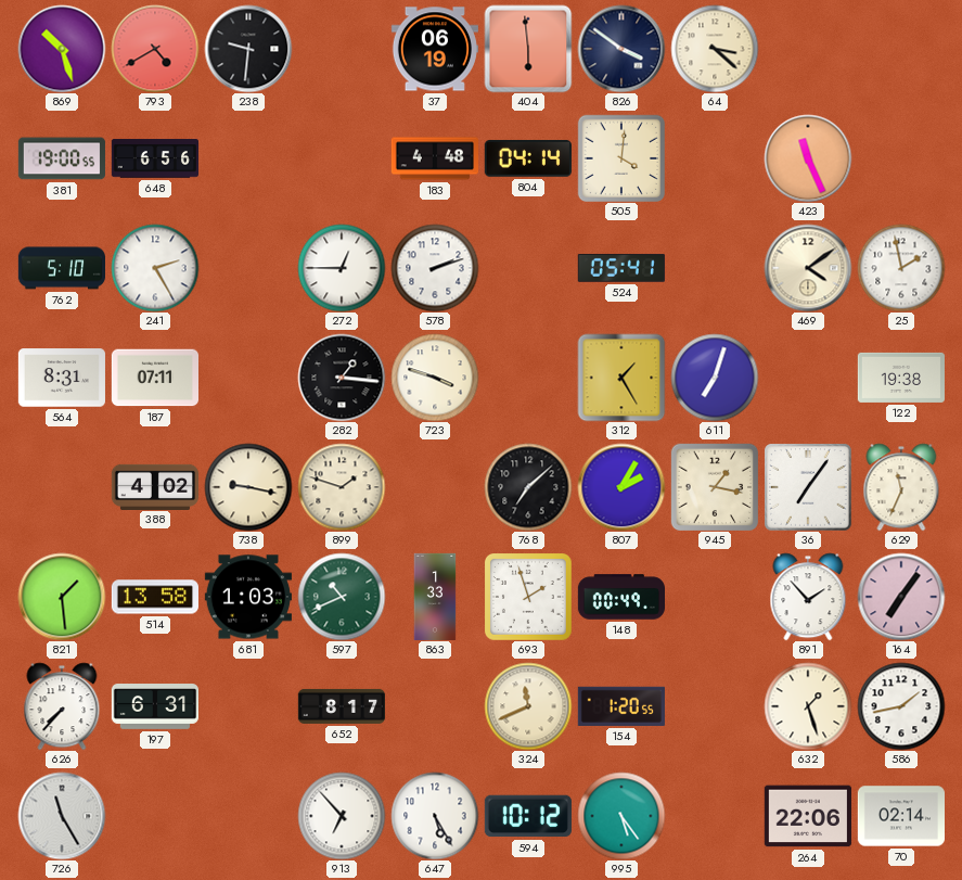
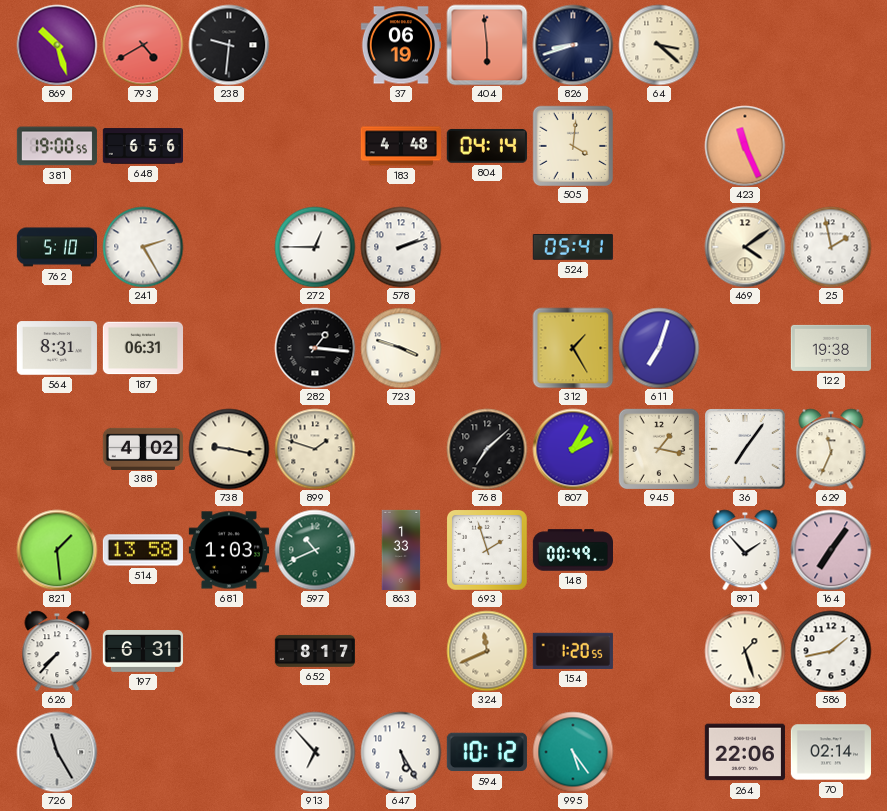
826: 3:51 -> 8:42
187: 07:11 -> 06:31
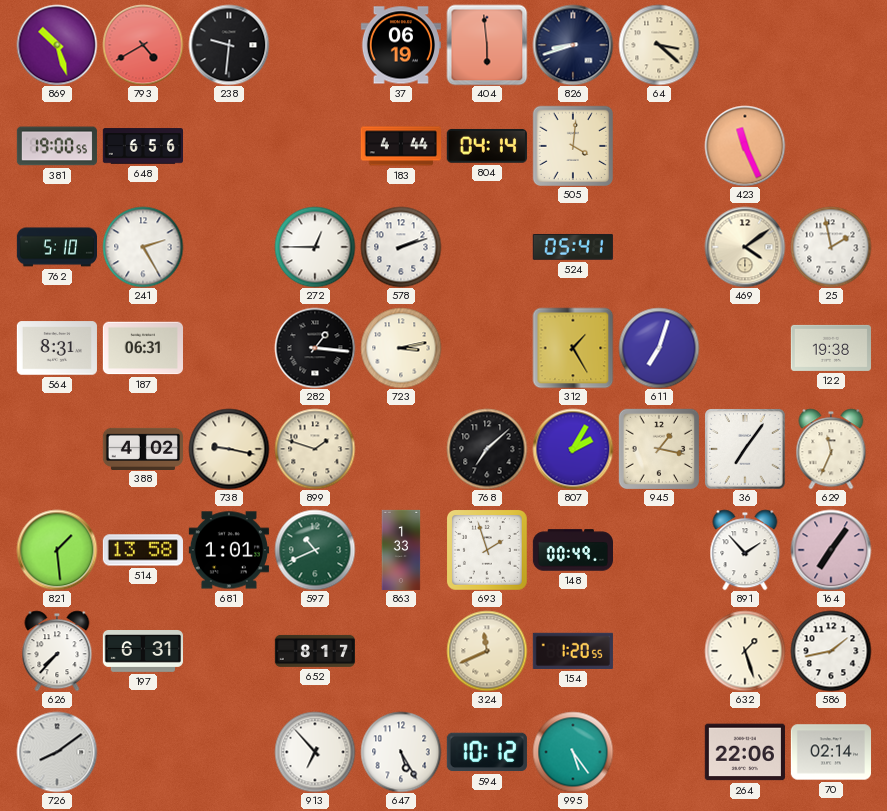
183: 4:48 -> 4:44
723: 3:48 -> 3:13
681: 1:03 -> 1:01
726: 11:25 -> 8:09
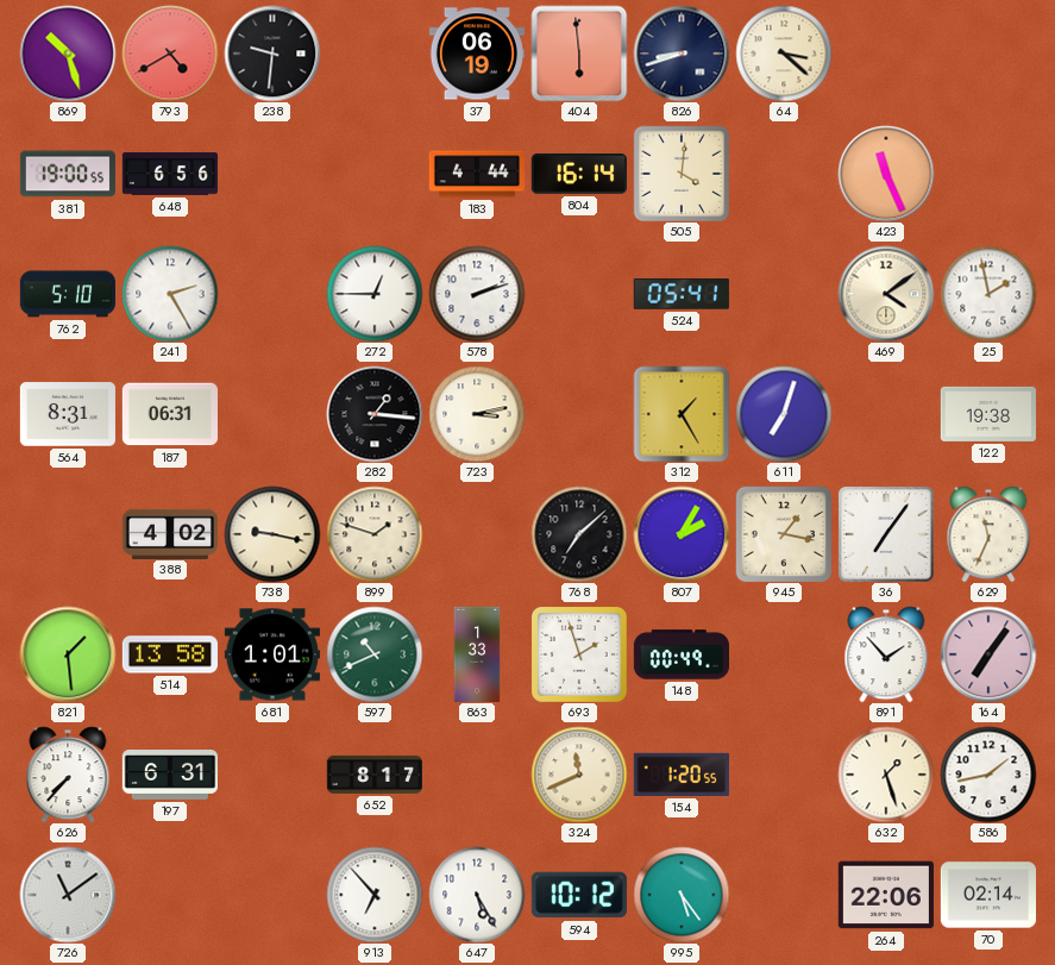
804: 04:14 -> 16:14
726: 8:09 -> 11:09
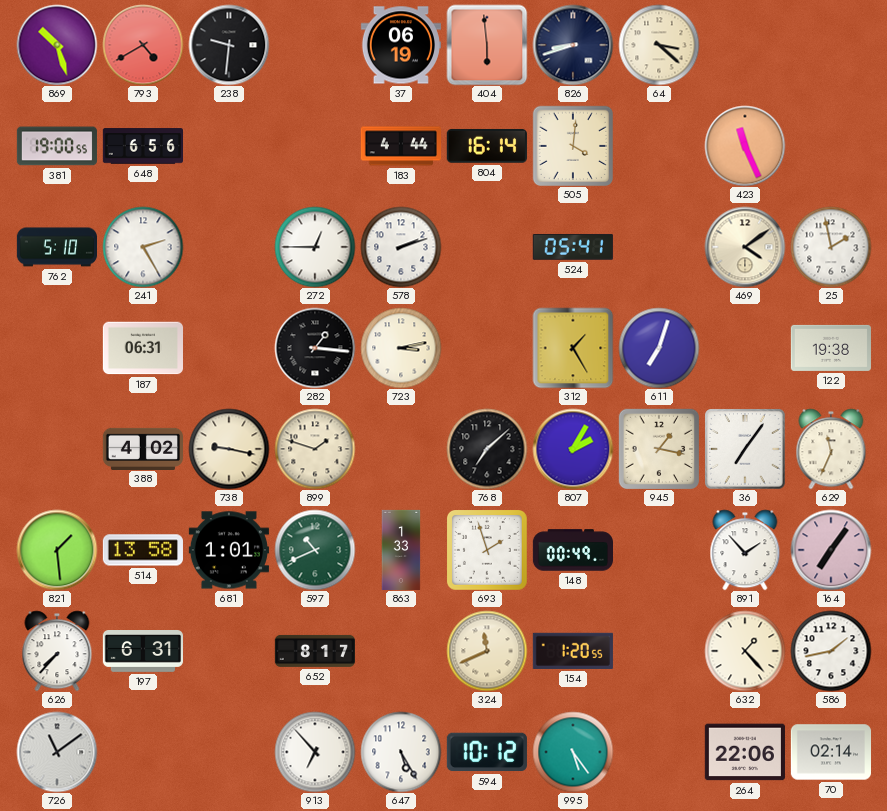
564: 8:31 -> none
632: 1:27 -> 1:23
